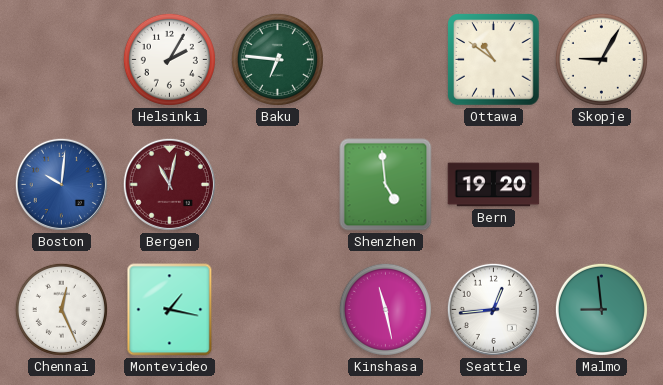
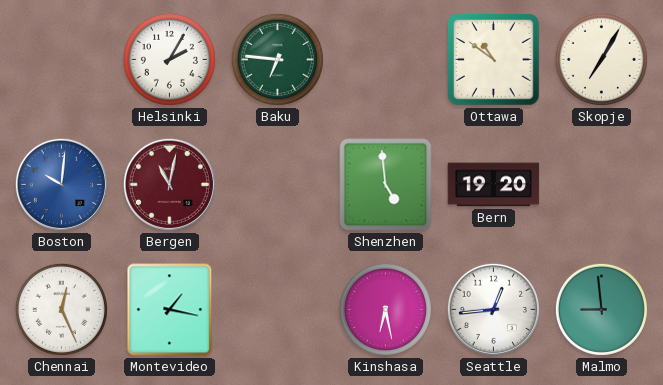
Skopje: 9:05 -> 7:05
Kinshasa: 11:28 -> 6:28
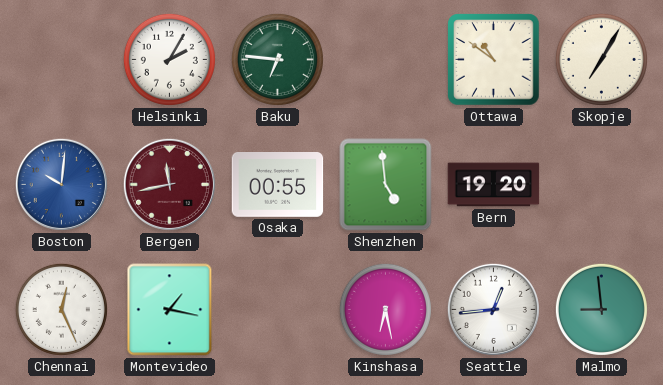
Bergen: 11:02 -> 11:43
Osaka: none -> 00:55
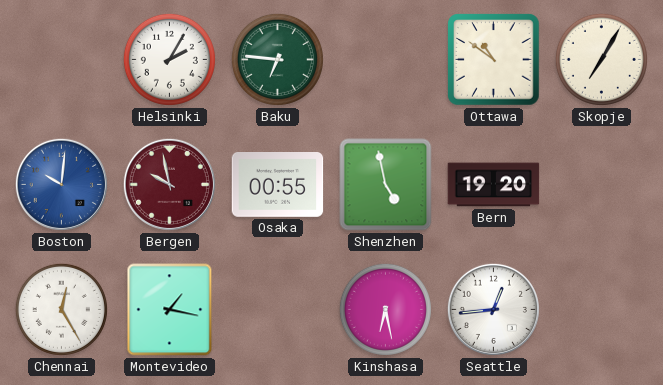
Bergen: 11:43 -> 9:58
Shenzhen: 4:59 -> 4:58
Chennai: 12:26 -> 12:25
Malmo: 8:59 -> none
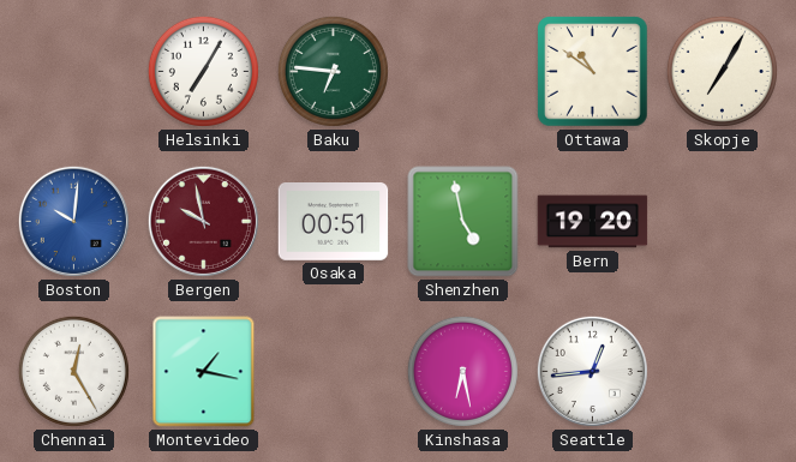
Helsinki: 2:05 -> 7:05
Osaka: 00:55 -> 00:51
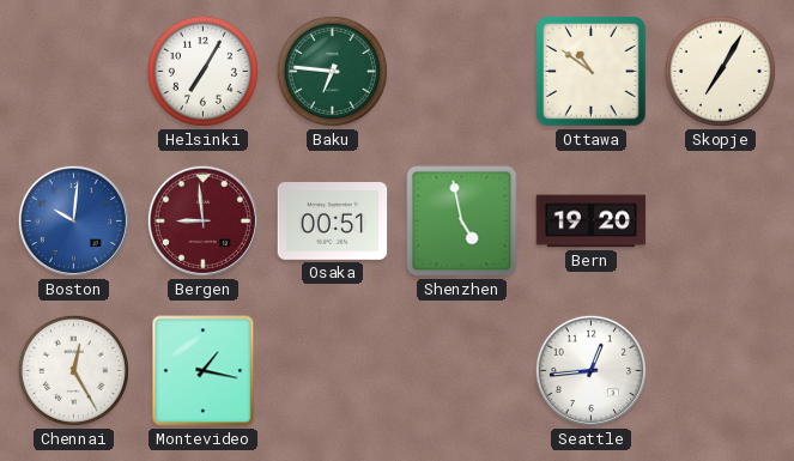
Bergen: 9:58 -> 8:59
Kinshasa: 6:28 -> none
